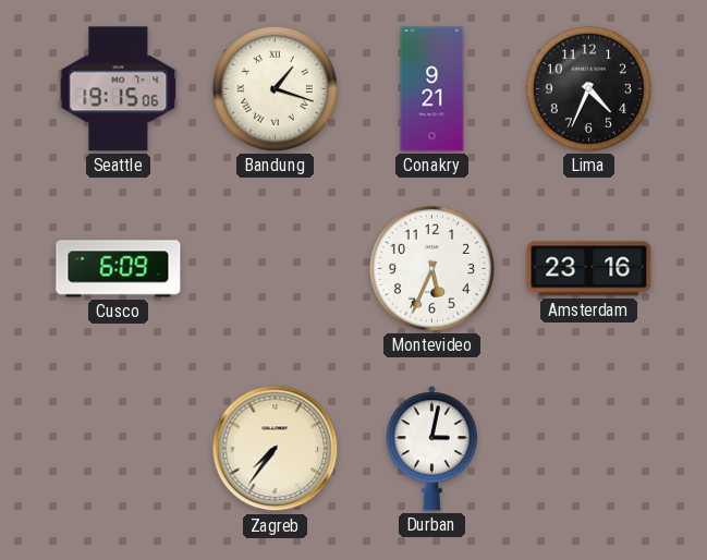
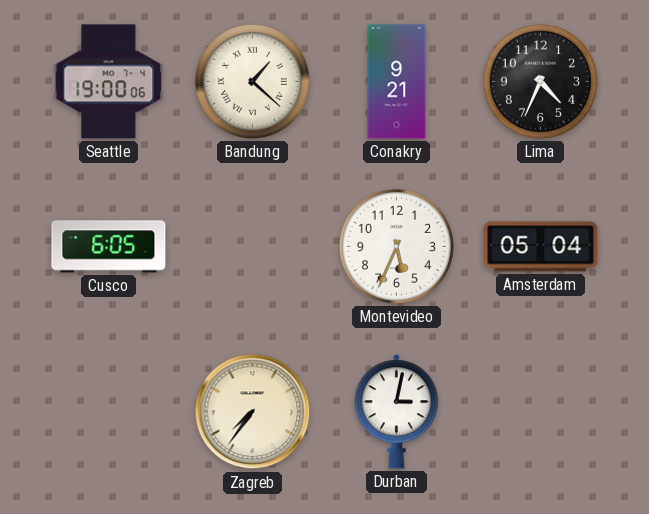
Seattle: 19:15 -> 19:00
Bandung: 1:18 -> 1:22
Cusco: 6:09 -> 6:05
Amsterdam: 23:16 -> 05:04
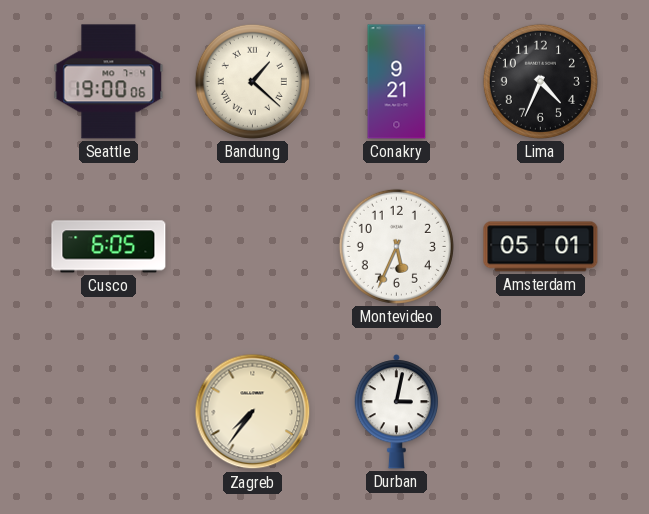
Amsterdam: 05:04 -> 05:01
